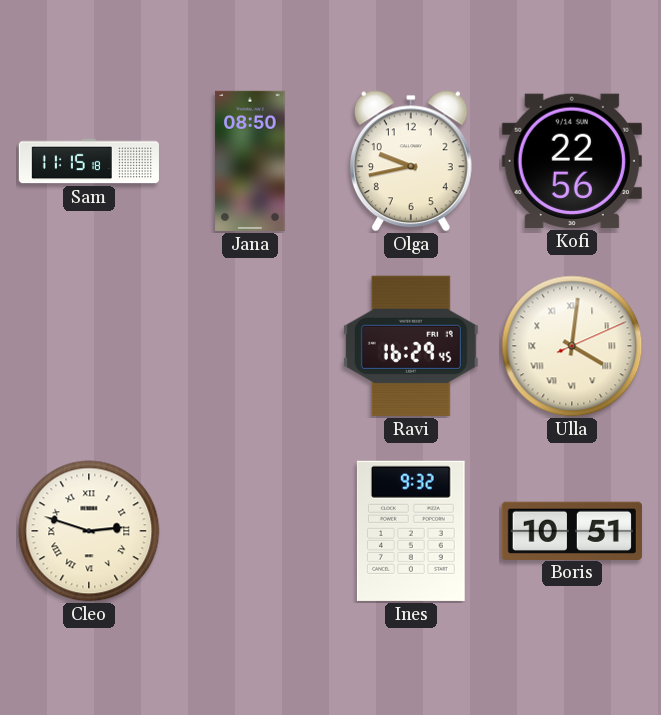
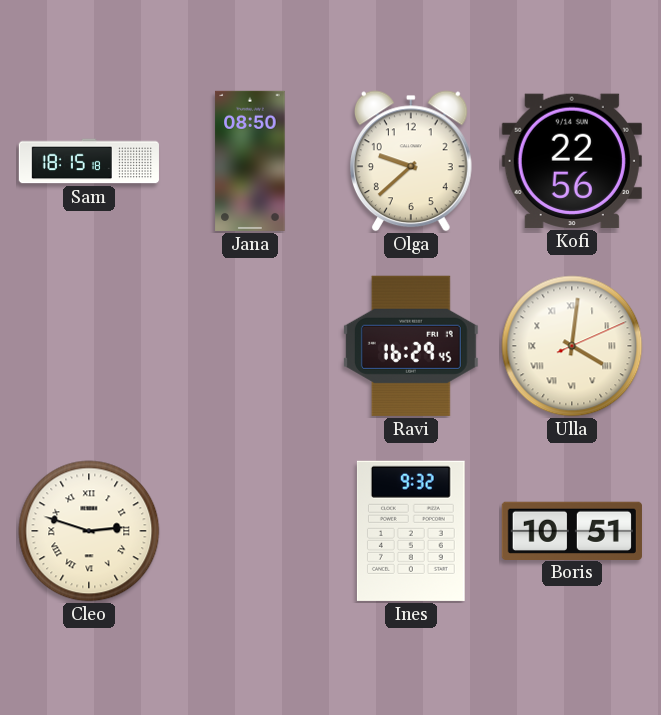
Sam: 11:15 -> 18:15
Olga: 9:43 -> 9:38
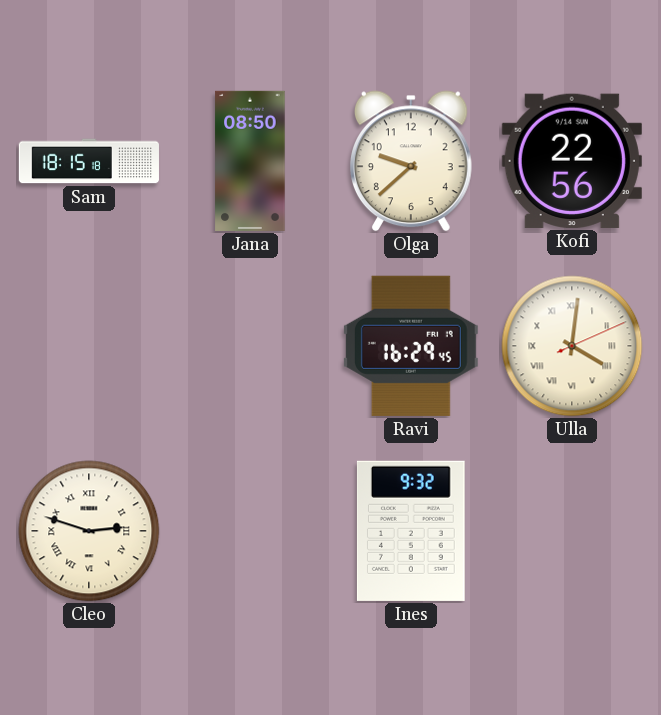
Boris: 10:51 -> none
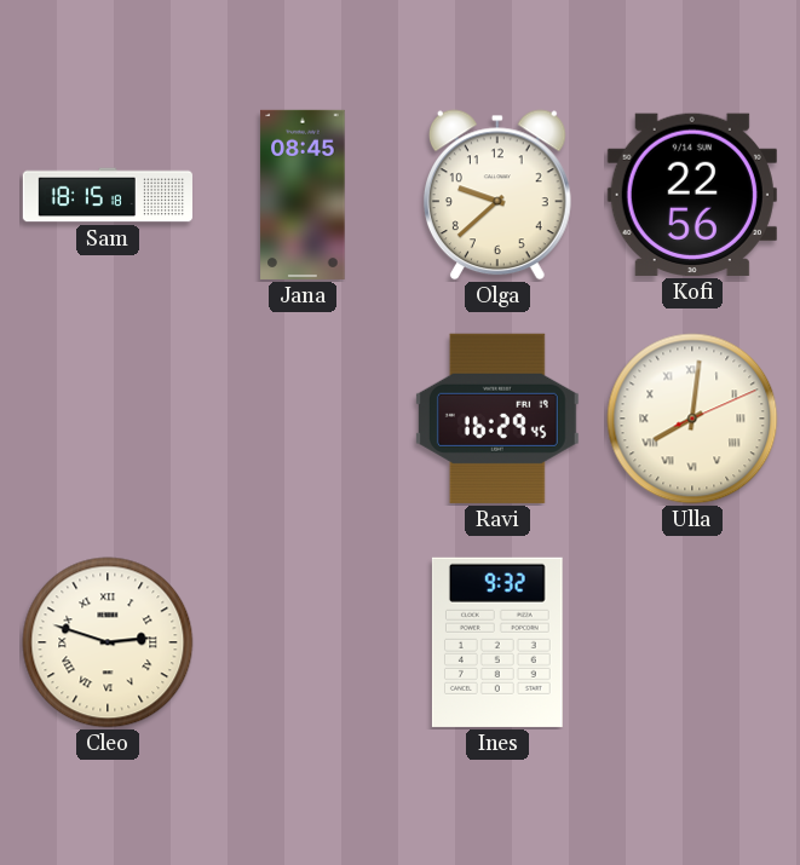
Jana: 08:50 -> 08:45
Ulla: 4:01 -> 8:01
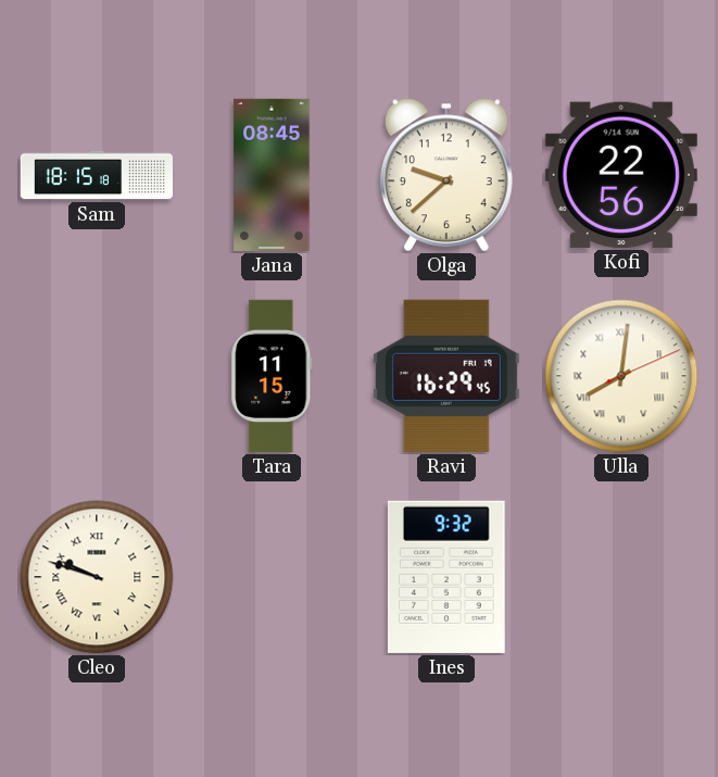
Tara: none -> 11:15
Cleo: 2:48 -> 9:48
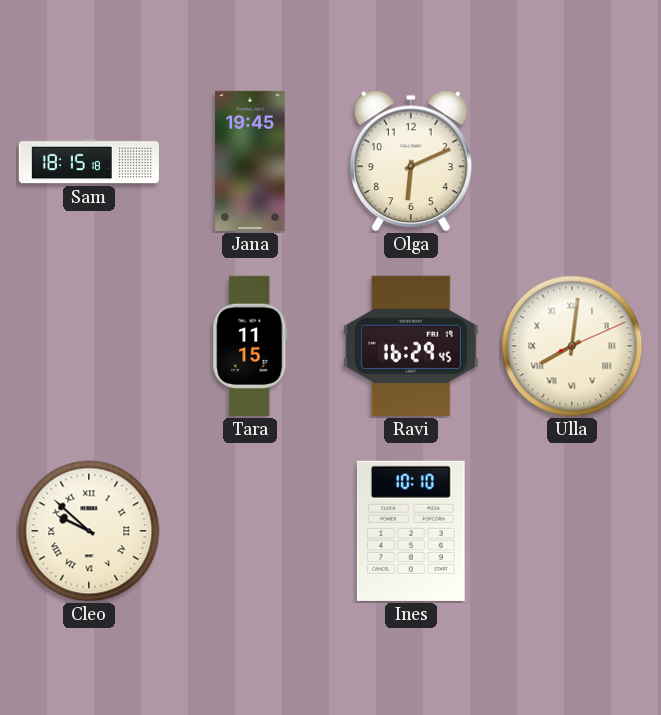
Jana: 08:45 -> 19:45
Olga: 9:38 -> 6:11
Kofi: 22:56 -> none
Cleo: 9:48 -> 9:52
Ines: 9:32 -> 10:10
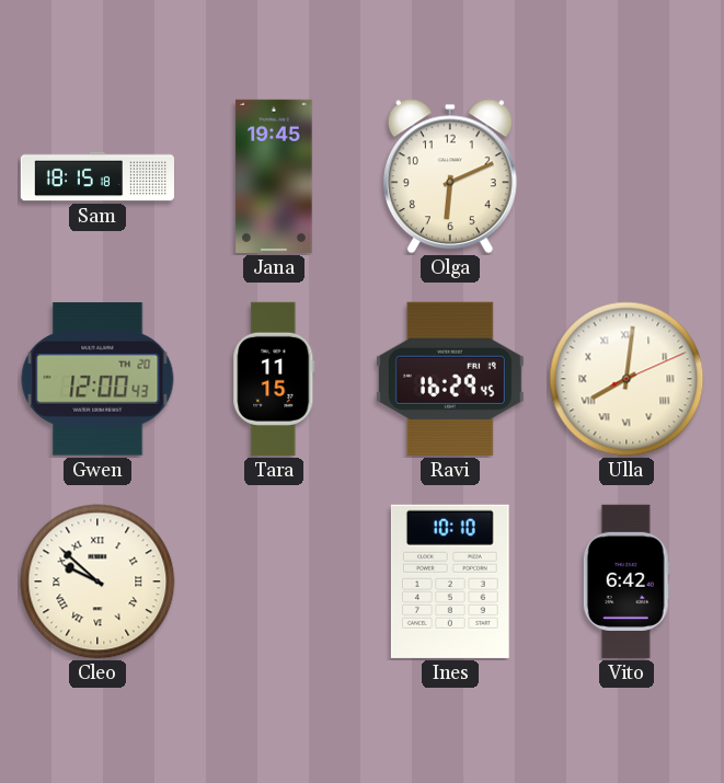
Gwen: none -> 12:00
Vito: none -> 6:42
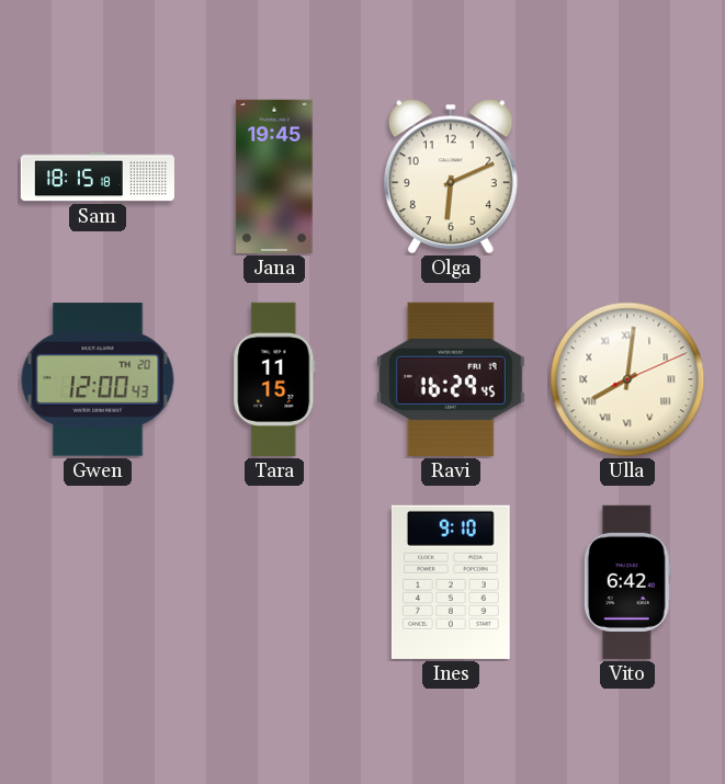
Cleo: 9:52 -> none
Ines: 10:10 -> 9:10
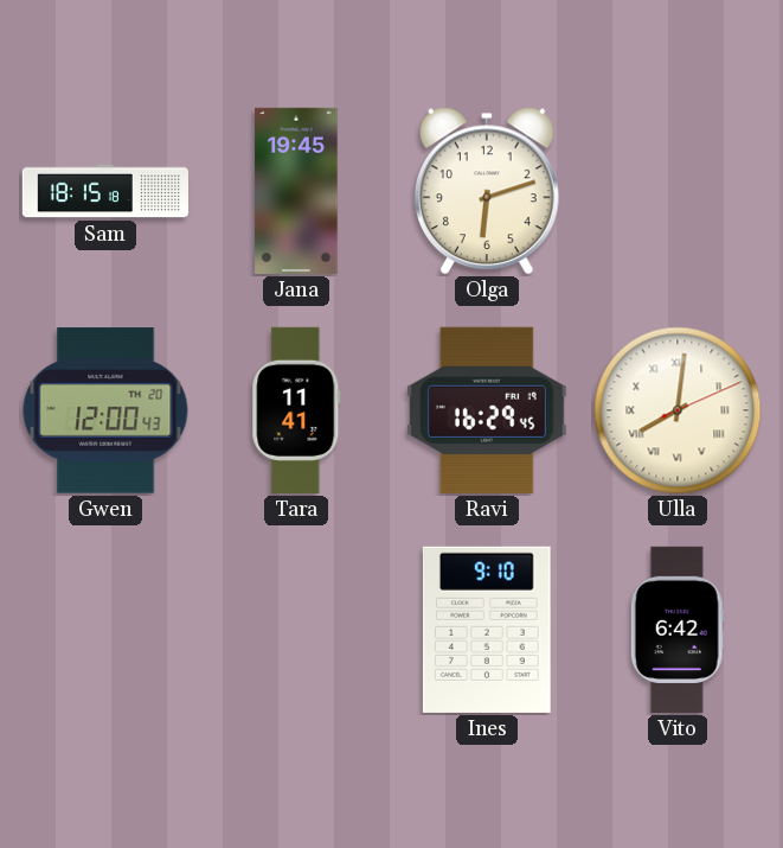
Olga: 6:11 -> 6:12
Tara: 11:15 -> 11:41
